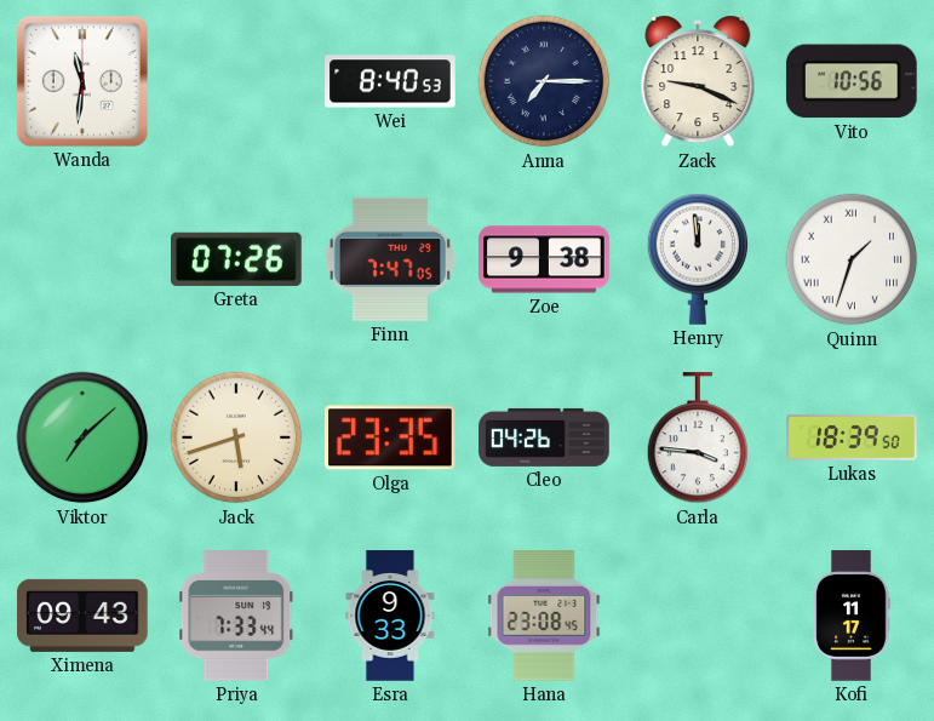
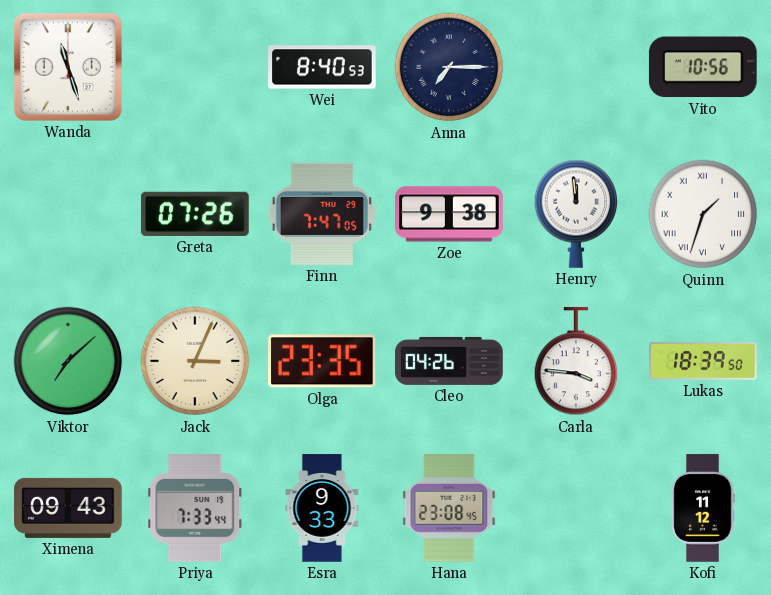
Wanda: 11:31 -> 11:27
Zack: 9:19 -> none
Jack: 5:42 -> 3:04
Kofi: 11:17 -> 11:12
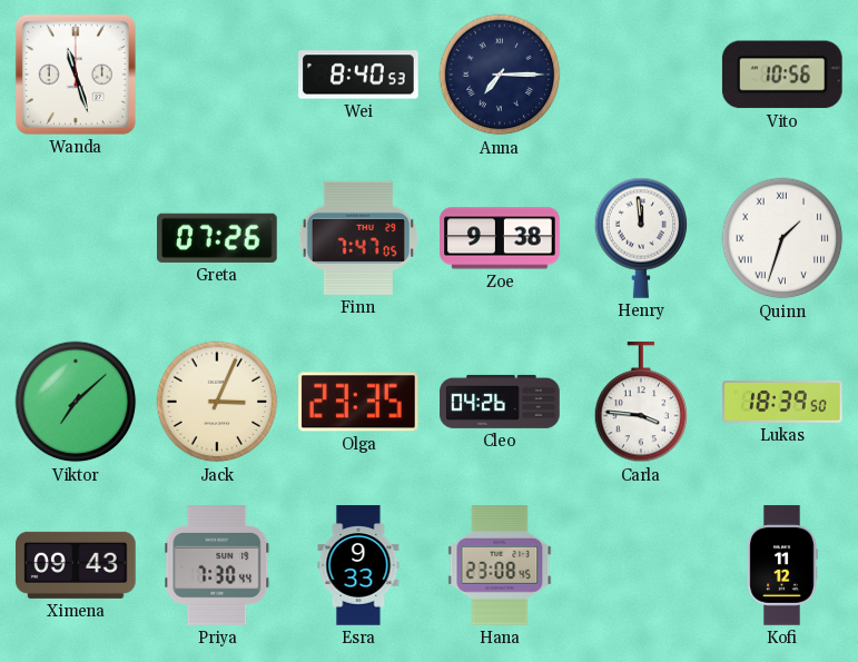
Priya: 7:33 -> 7:30
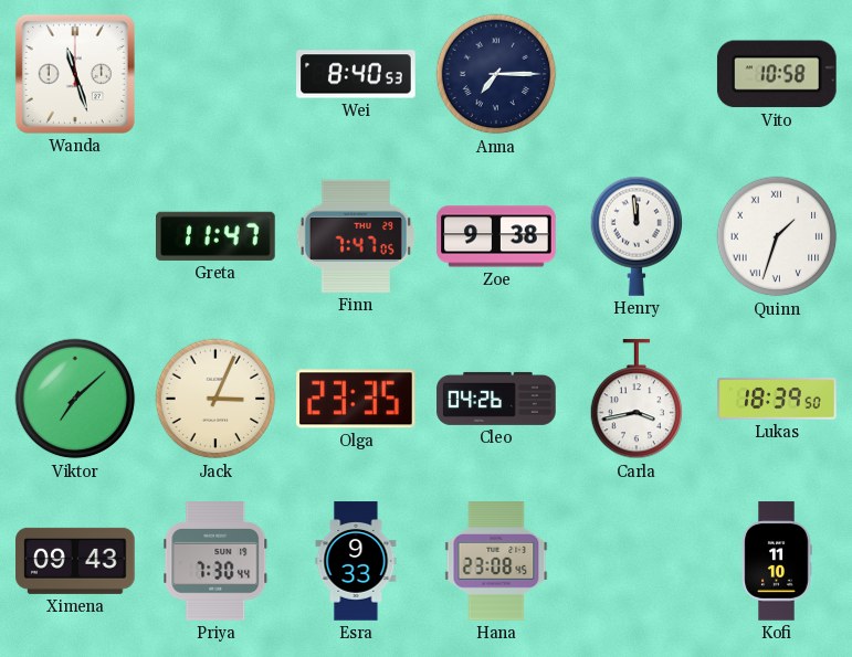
Vito: 10:56 -> 10:58
Greta: 07:26 -> 11:47
Carla: 3:46 -> 3:43
Kofi: 11:12 -> 11:10
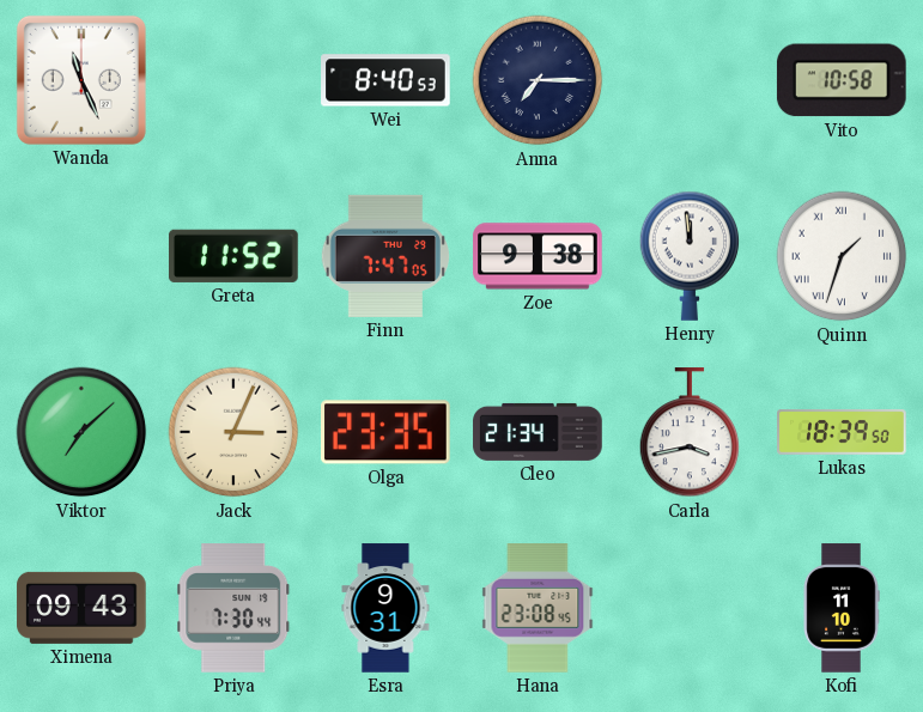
Wanda: 11:27 -> 11:26
Greta: 11:47 -> 11:52
Cleo: 04:26 -> 21:34
Esra: 9:33 -> 9:31
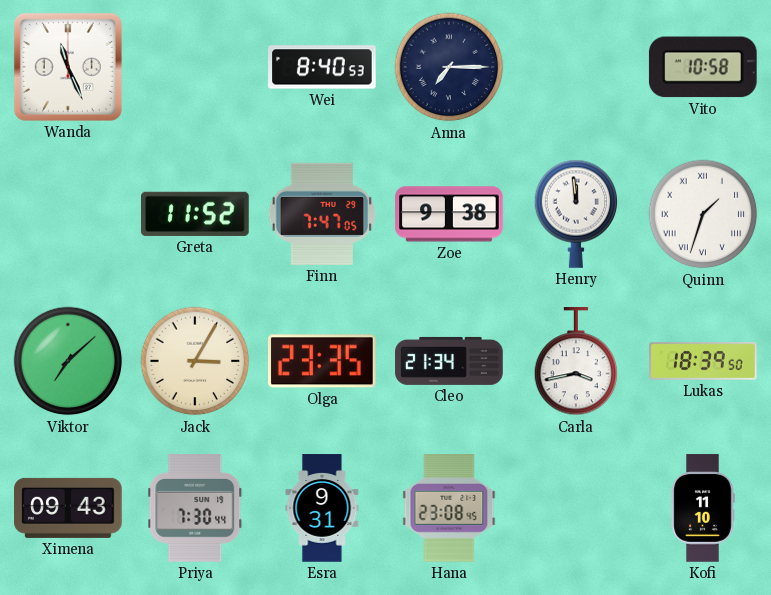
Jack: 3:04 -> 3:05
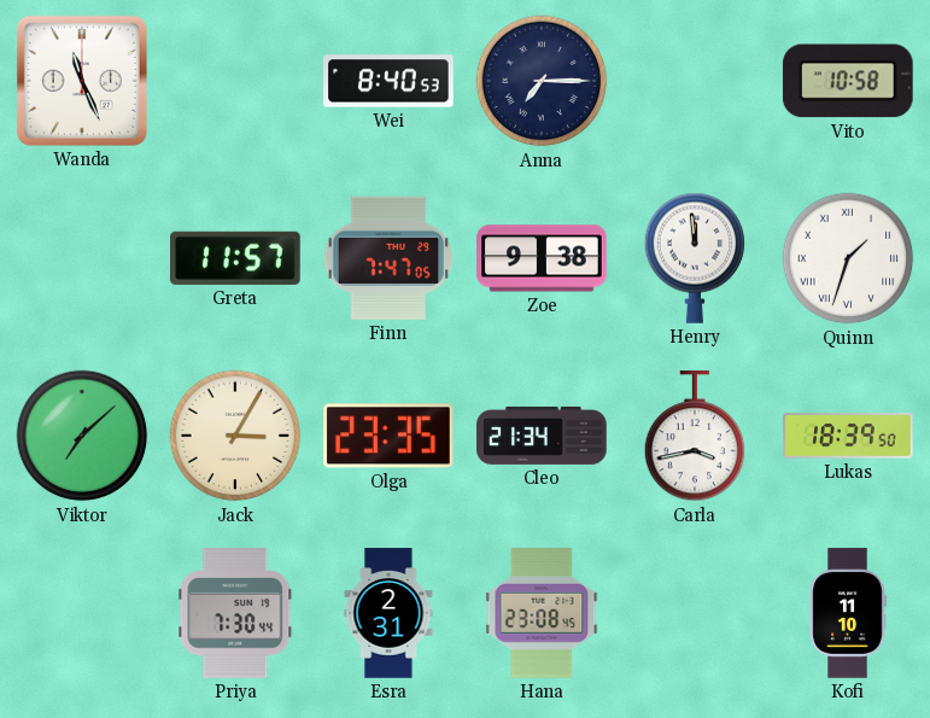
Greta: 11:52 -> 11:57
Ximena: 09:43 -> none
Esra: 9:31 -> 2:31
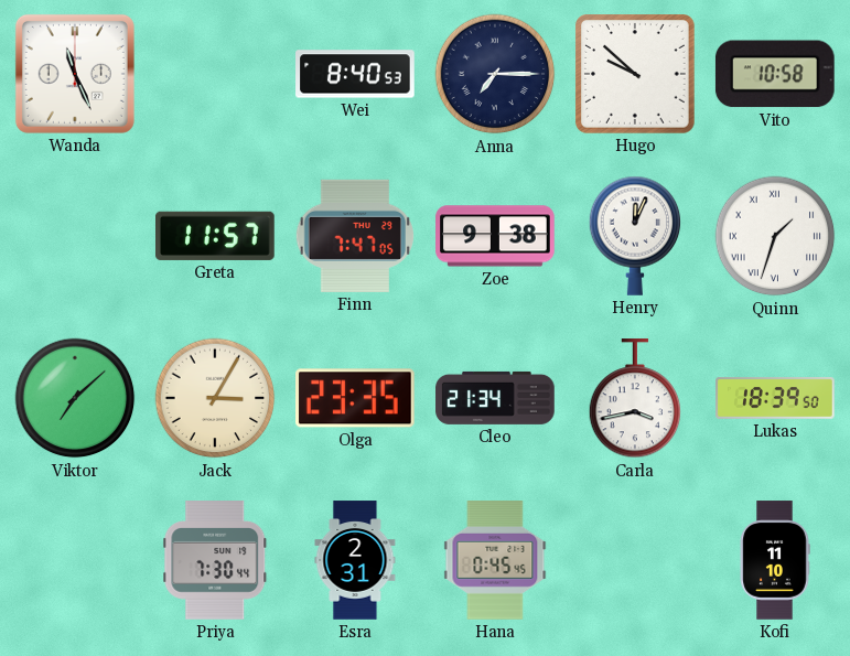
Hugo: none -> 9:52
Henry: 11:59 -> 12:04
Hana: 23:08 -> 0:45
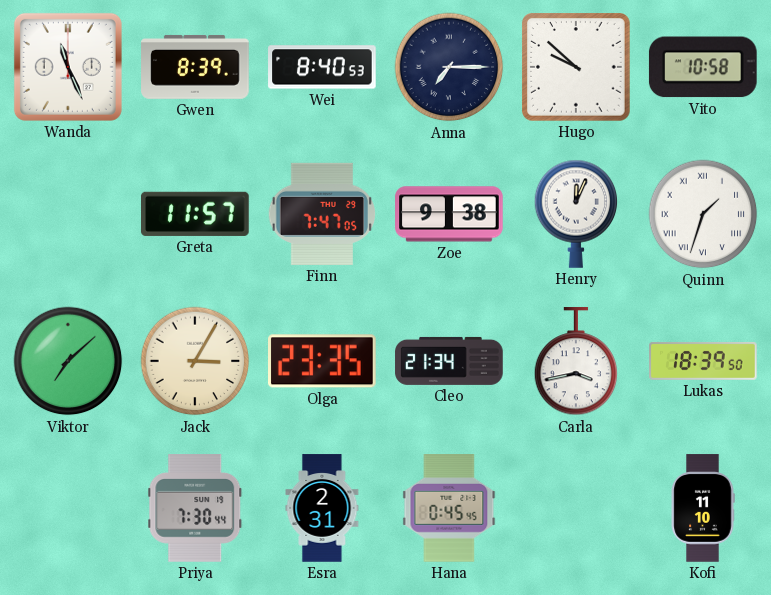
Gwen: none -> 8:39
